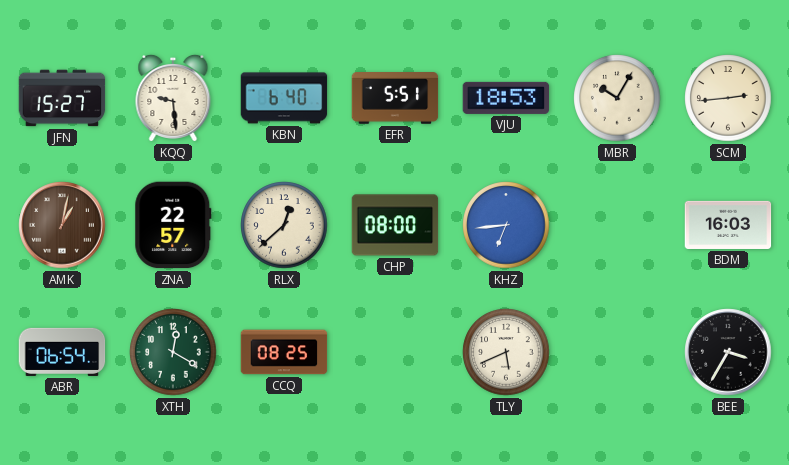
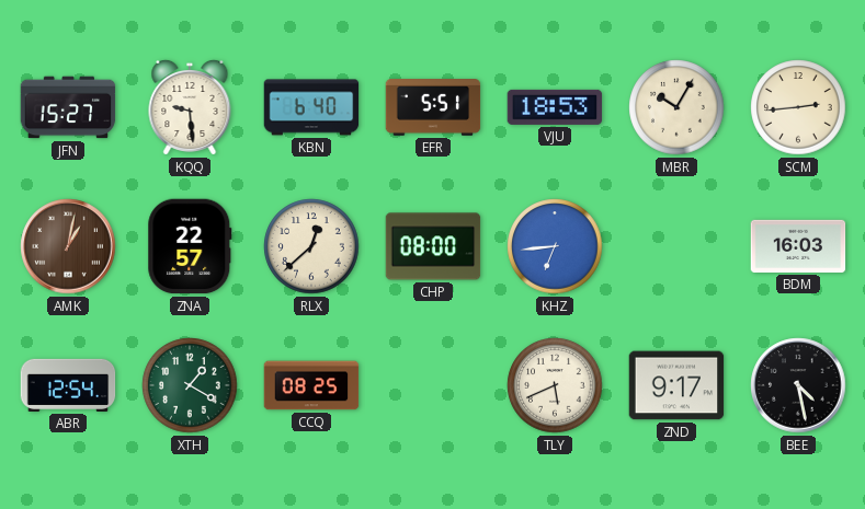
ABR: 06:54 -> 12:54
XTH: 12:20 -> 1:20
ZND: none -> 9:17
BEE: 3:35 -> 4:28
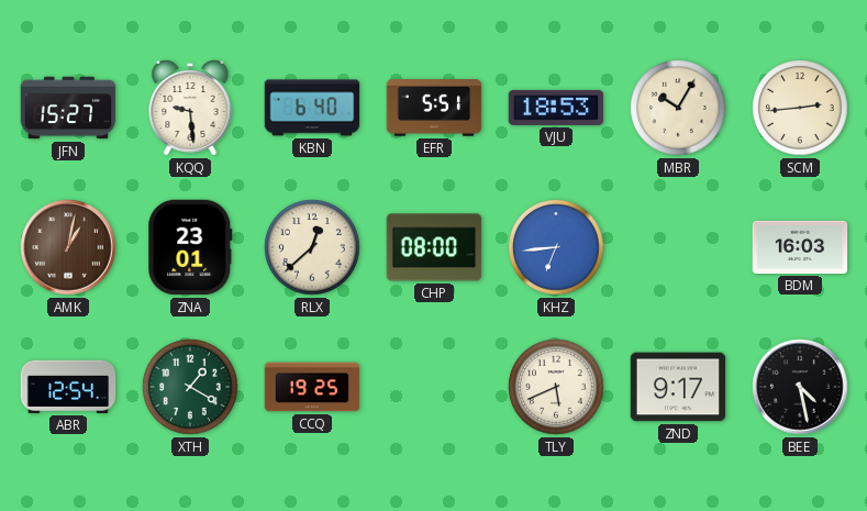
ZNA: 22:57 -> 23:01
CCQ: 08:25 -> 19:25
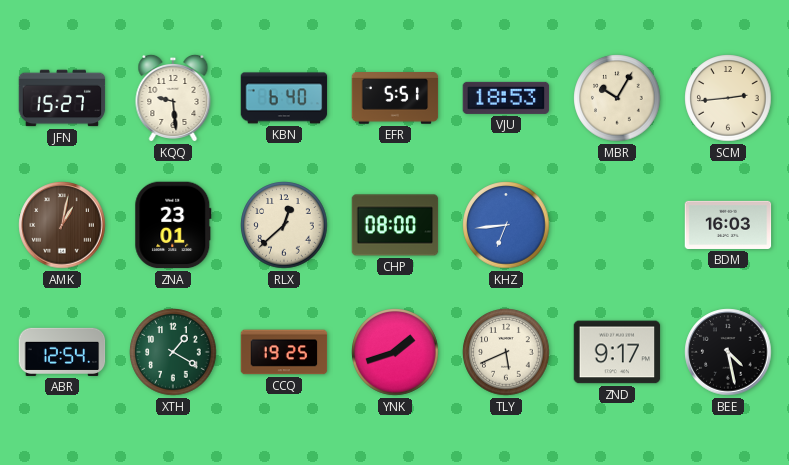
YNK: none -> 1:42
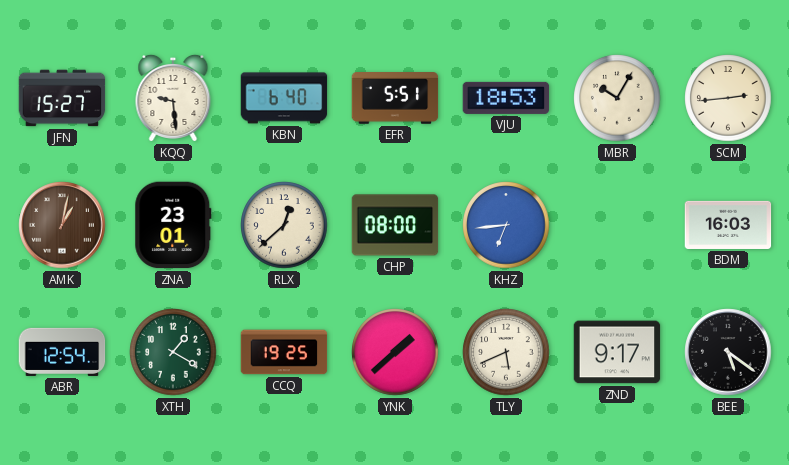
YNK: 1:42 -> 1:38
BEE: 4:28 -> 5:21
